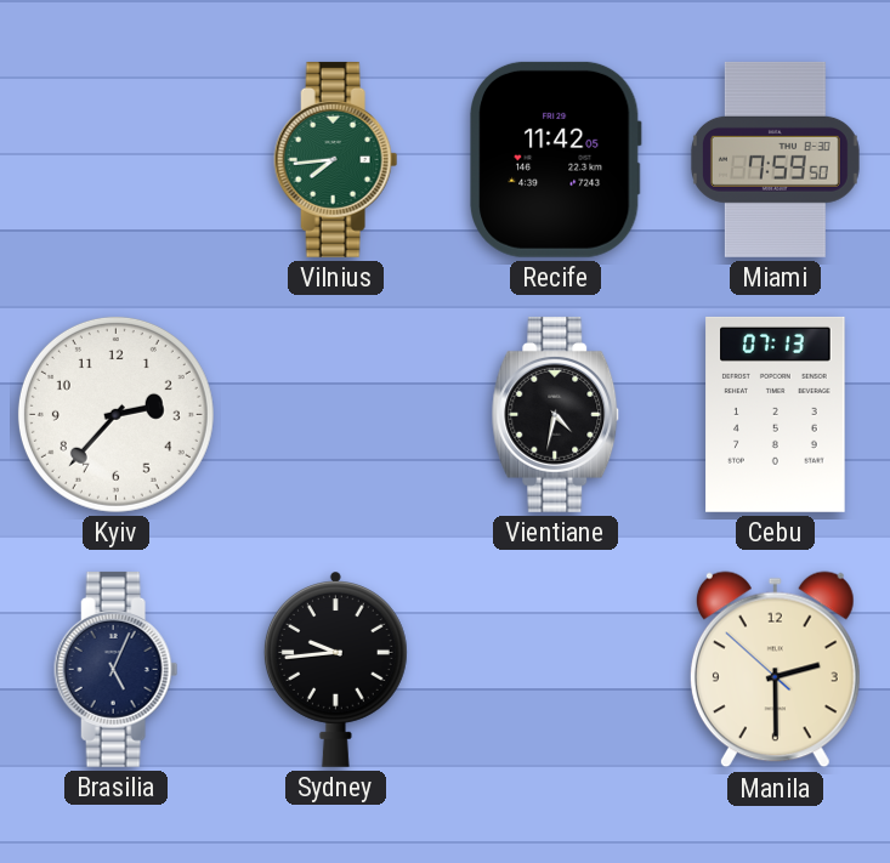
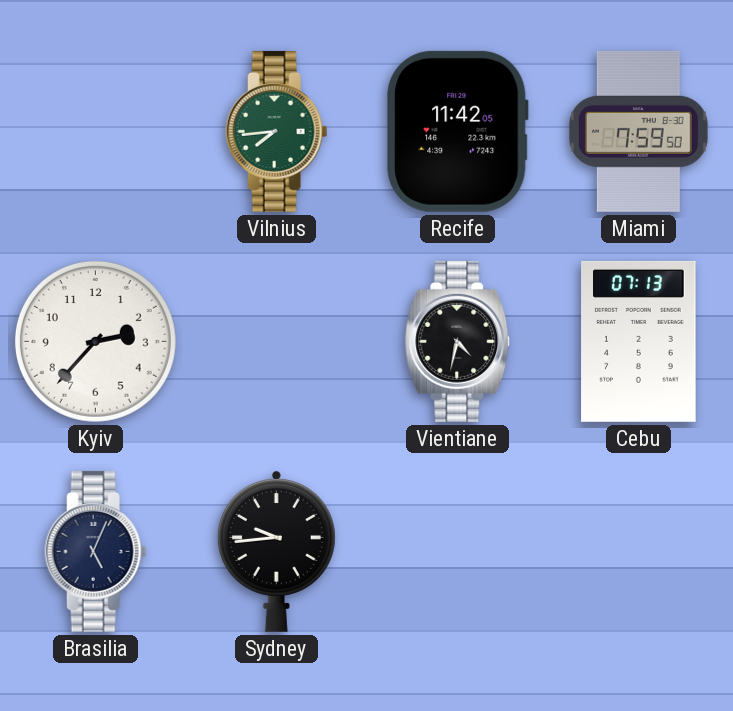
Manila: 2:29 -> none
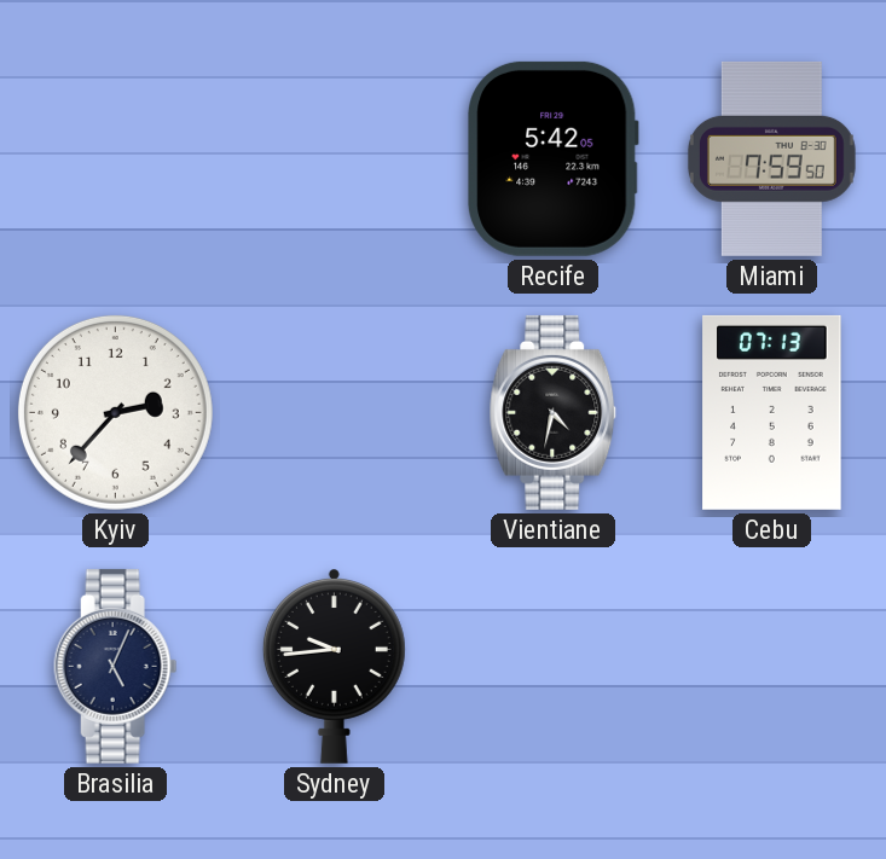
Vilnius: 7:44 -> none
Recife: 11:42 -> 5:42
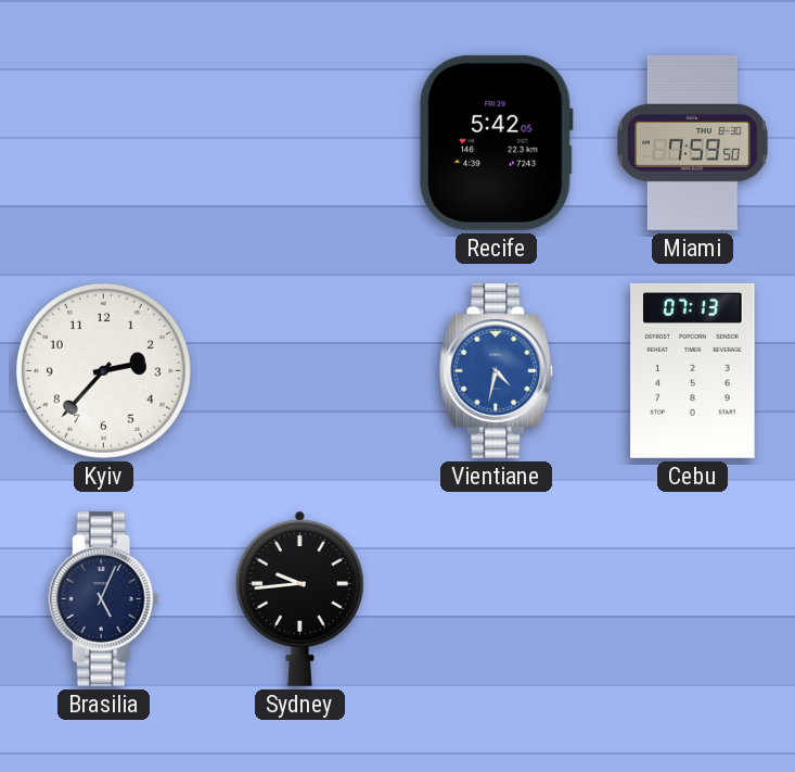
Vientiane dial: black -> blue
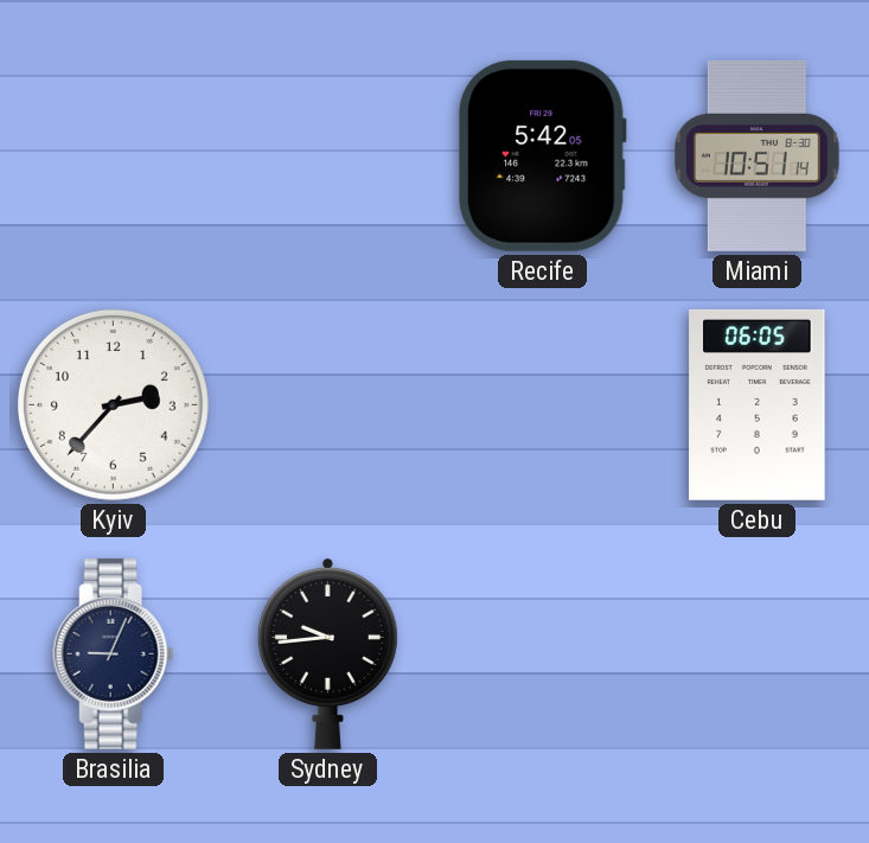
Miami: 7:59 -> 10:51
Vientiane: 4:32 -> none
Cebu: 07:13 -> 06:05
Brasilia: 5:04 -> 9:04
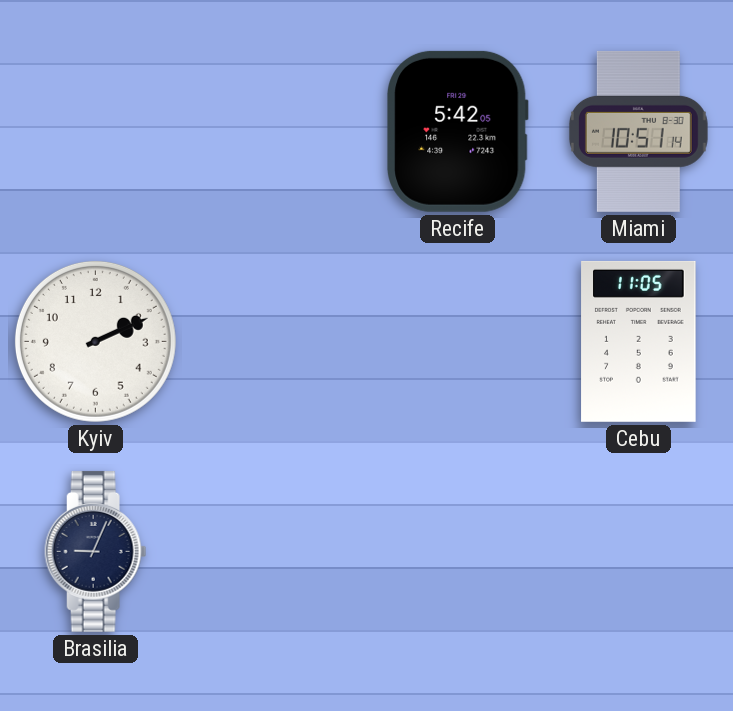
Kyiv: 2:37 -> 2:11
Cebu: 06:05 -> 11:05
Sydney: 9:44 -> none
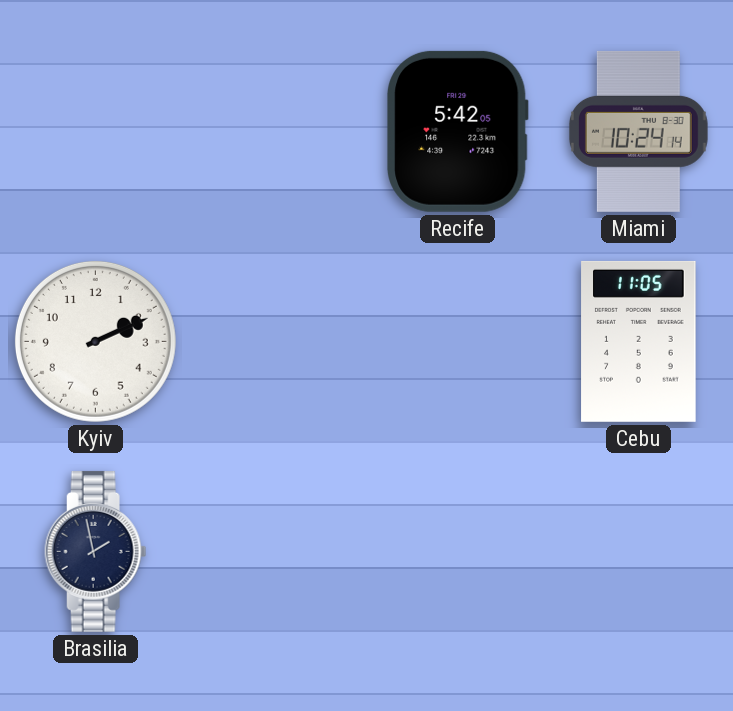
Miami: 10:51 -> 10:24
Brasilia: 9:04 -> 1:58
